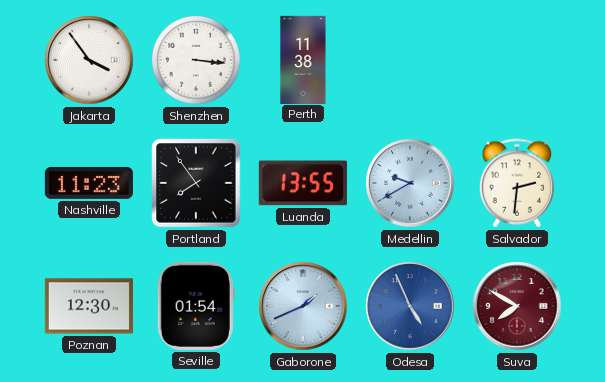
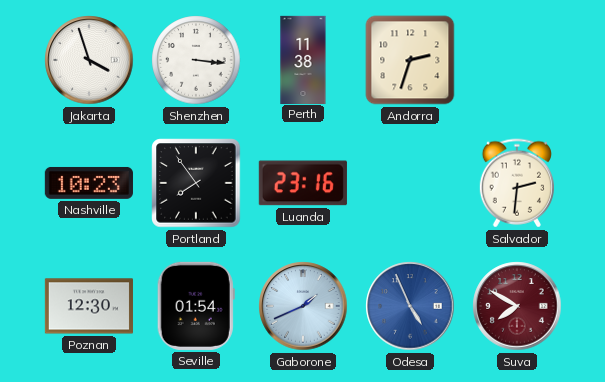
Jakarta: 3:54 -> 3:57
Andorra: none -> 2:33
Nashville: 11:23 -> 10:23
Luanda: 13:55 -> 23:16
Medellin: 9:40 -> none
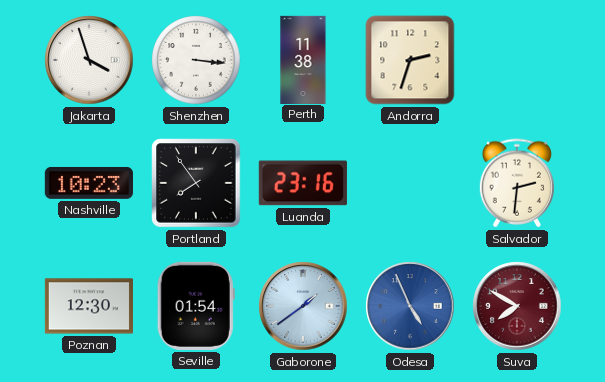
Gaborone: 1:41 -> 1:39
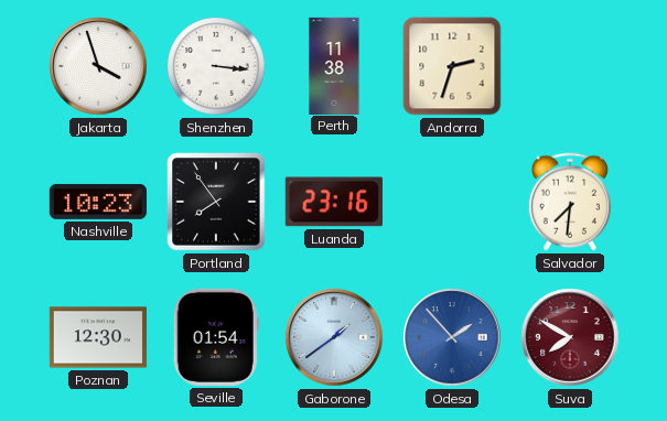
Salvador: 2:31 -> 7:31
Odesa: 4:56 -> 1:53
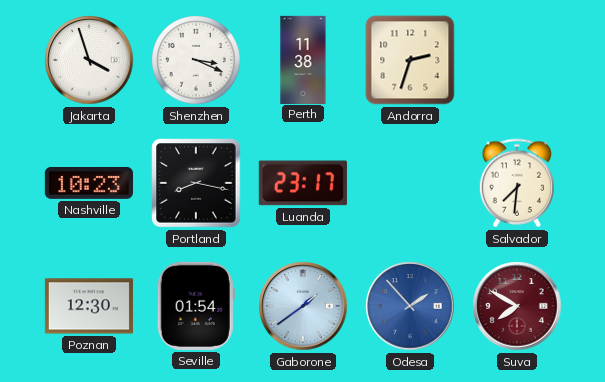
Shenzhen: 3:16 -> 3:19
Portland: 7:54 -> 8:17
Luanda: 23:16 -> 23:17
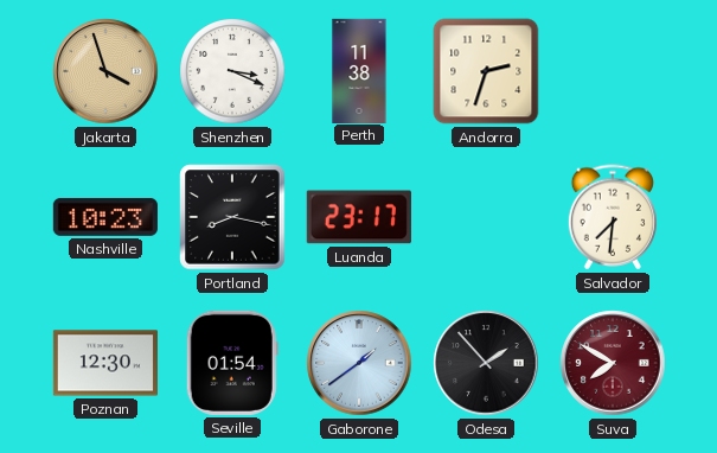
Jakarta dial: white -> champagne
Odesa dial: blue -> black
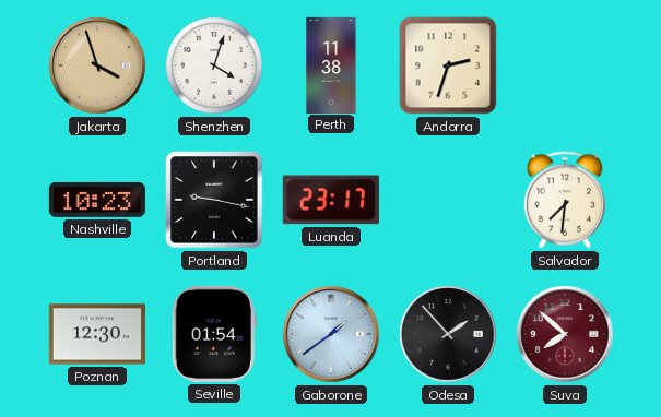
Shenzhen: 3:19 -> 4:03
Portland: 8:17 -> 9:17
Suva: 7:50 -> 7:52
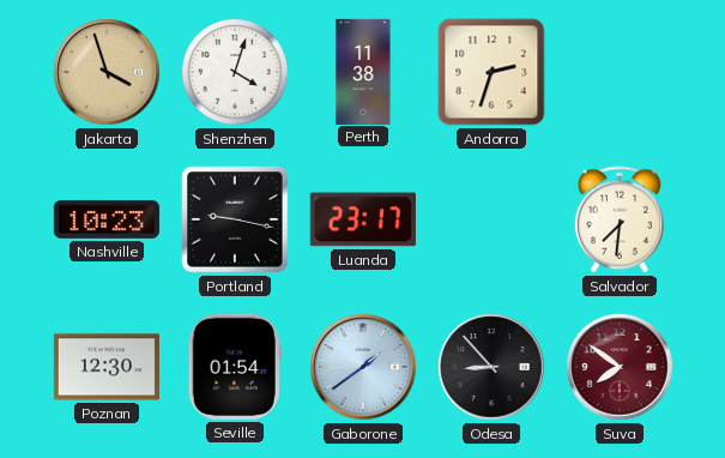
Odesa: 1:53 -> 8:53
Suva: 7:52 -> 7:51
